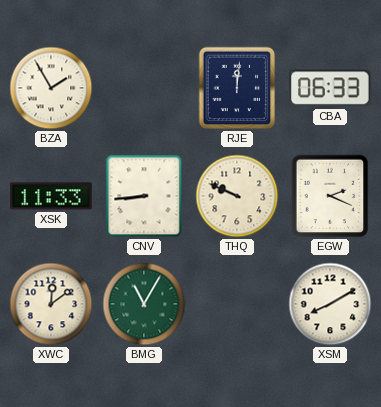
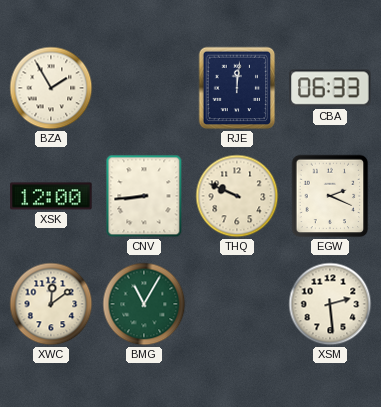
XSK: 11:33 -> 12:00
XSM: 8:10 -> 2:29
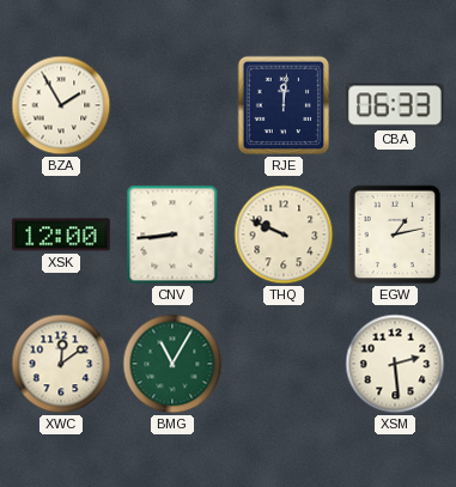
EGW: 2:19 -> 1:13
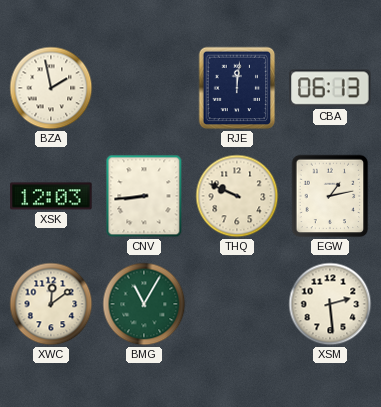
BZA: 1:55 -> 1:58
CBA: 06:33 -> 06:13
XSK: 12:00 -> 12:03
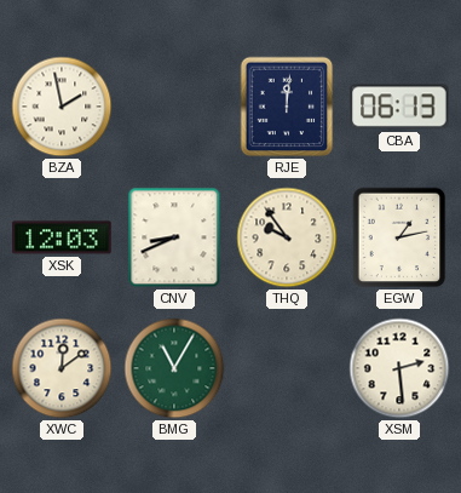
CNV: 8:44 -> 8:41
THQ: 9:49 -> 9:54
